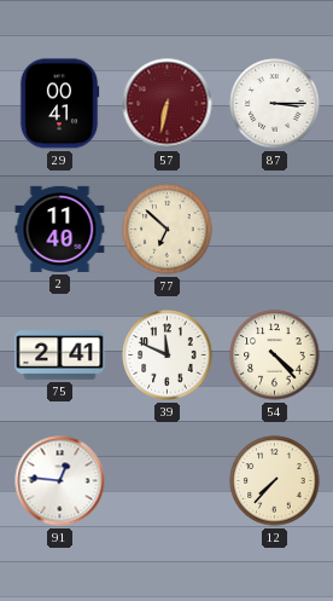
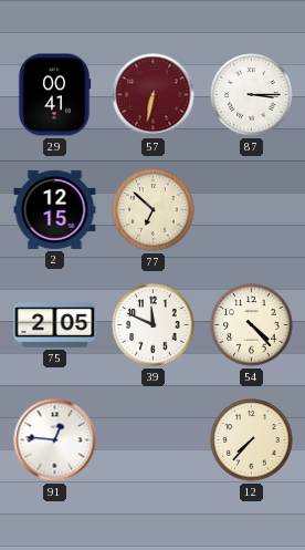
2: 11:40 -> 12:15
75: 2:41 -> 2:05
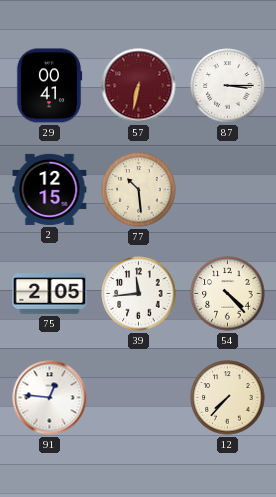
77: 6:52 -> 10:29
39: 11:49 -> 11:44
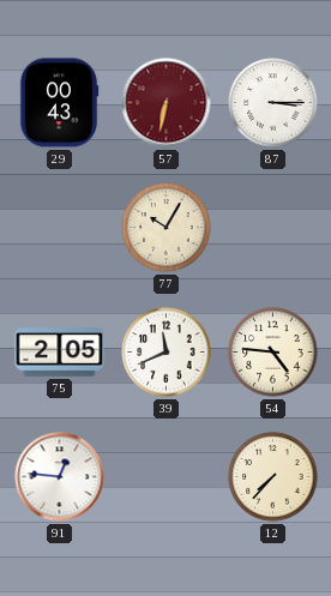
29: 00:41 -> 00:43
2: 12:15 -> none
77: 10:29 -> 10:05
39: 11:44 -> 11:41
54: 4:23 -> 4:46
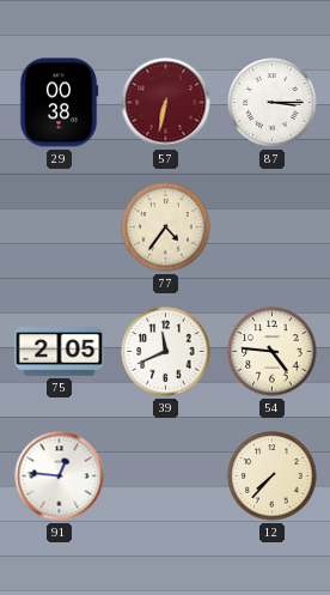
29: 00:43 -> 00:38
77: 10:05 -> 4:36
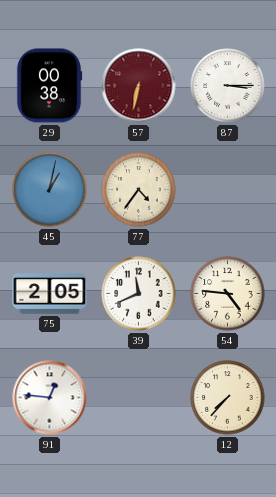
45: none -> 1:02
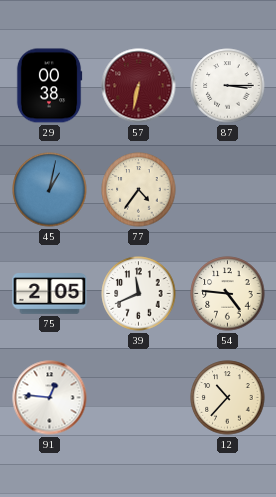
12: 7:37 -> 10:37
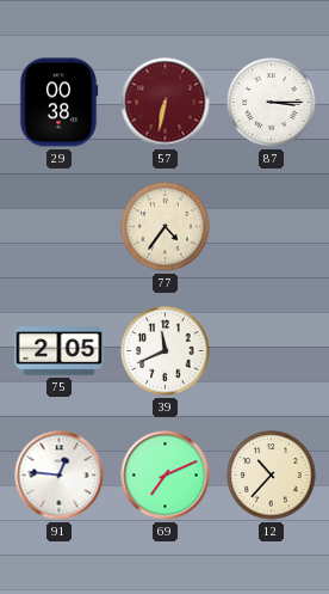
45: 1:02 -> none
54: 4:46 -> none
69: none -> 7:11
